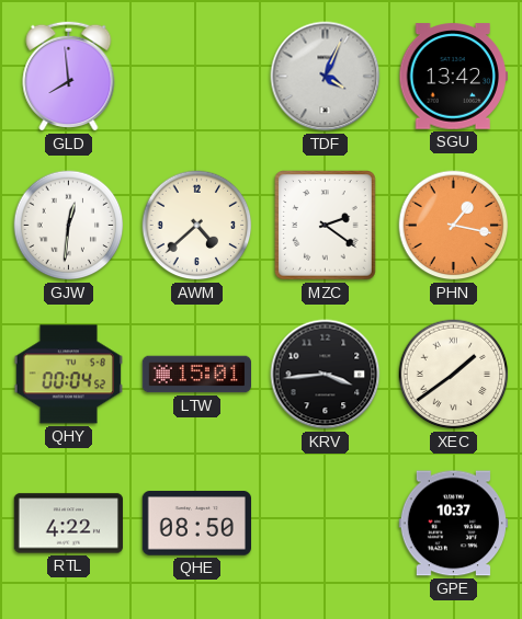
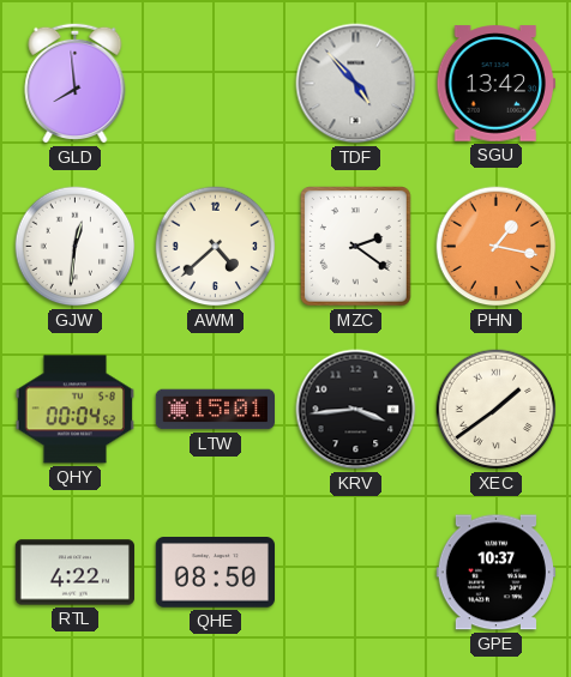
TDF: 4:04 -> 4:53
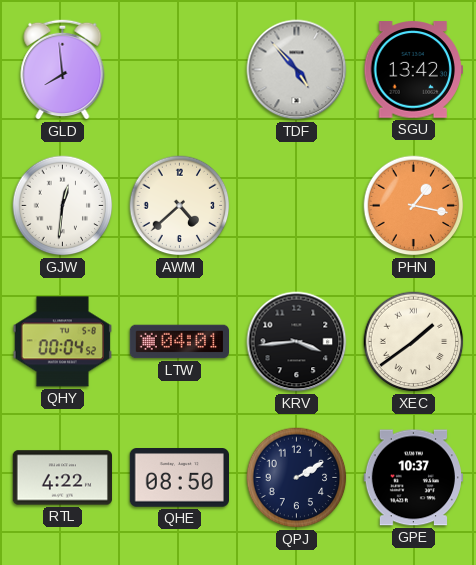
MZC: 2:21 -> none
LTW: 15:01 -> 04:01
QPJ: none -> 2:10
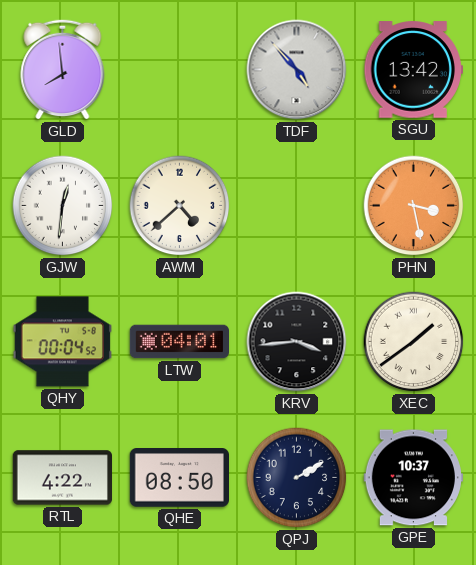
PHN: 1:17 -> 3:28
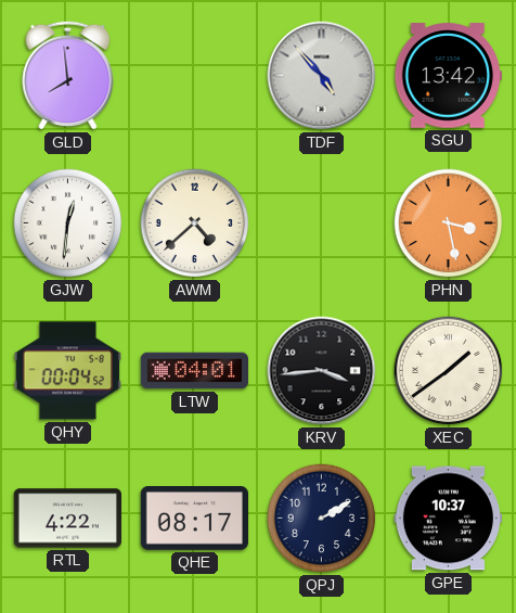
QHE: 08:50 -> 08:17
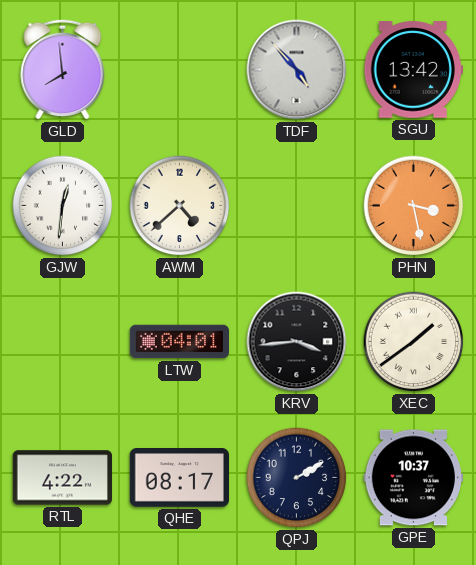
QHY: 00:04 -> none
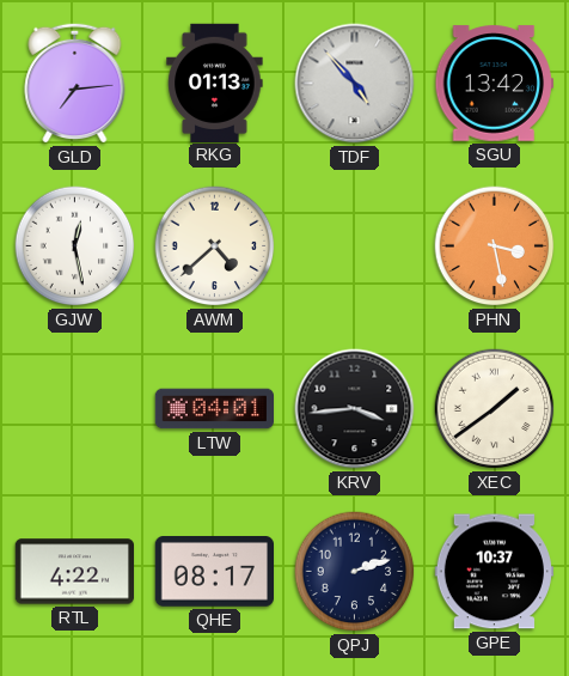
GLD: 7:59 -> 7:14
RKG: none -> 01:13
GJW: 12:31 -> 12:28
QPJ: 2:10 -> 2:12
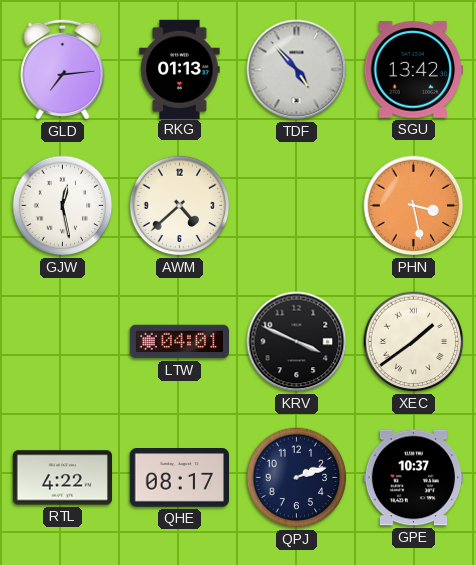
KRV: 3:44 -> 3:49
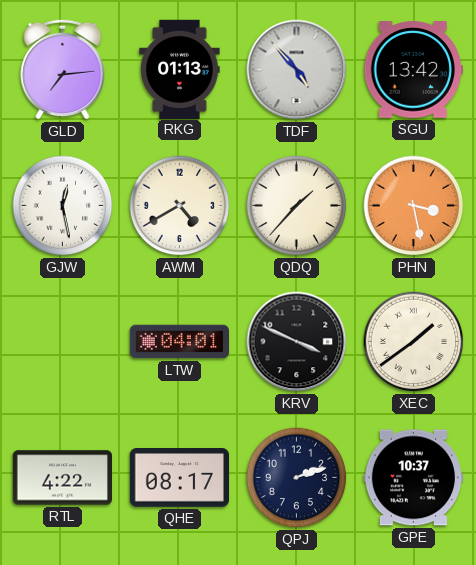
AWM: 4:38 -> 4:40
QDQ: none -> 1:37
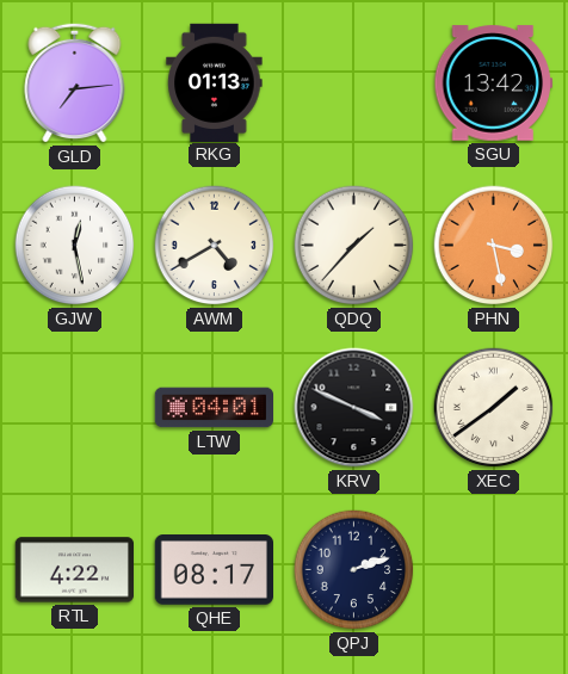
TDF: 4:53 -> none
GPE: 10:37 -> none
